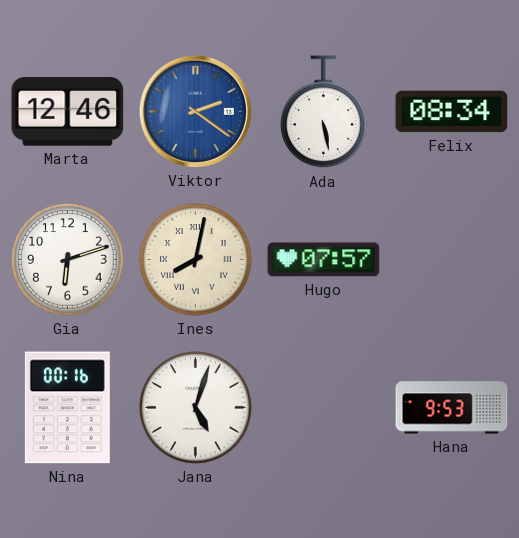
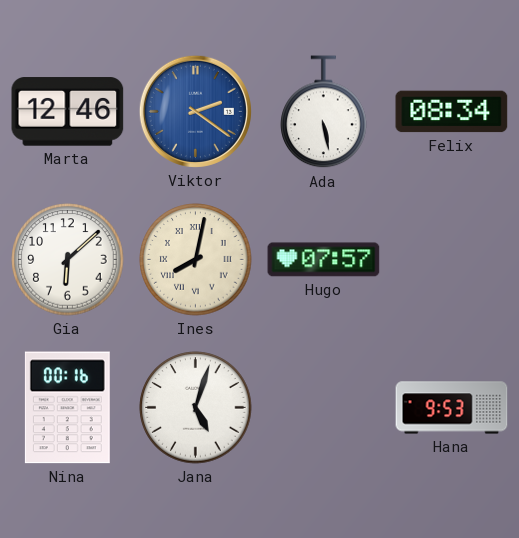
Gia: 6:12 -> 6:08
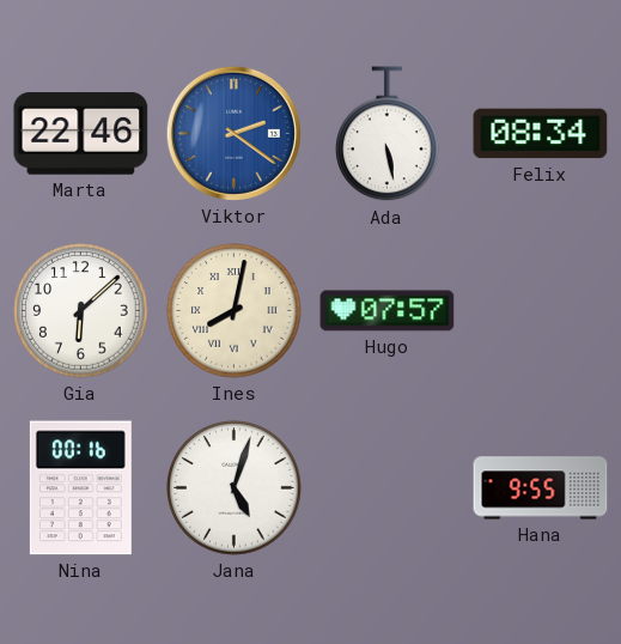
Marta: 12:46 -> 22:46
Hana: 9:53 -> 9:55
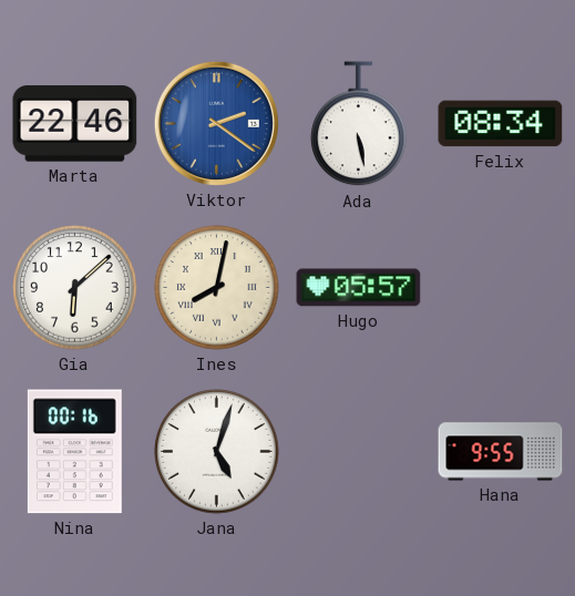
Hugo: 07:57 -> 05:57
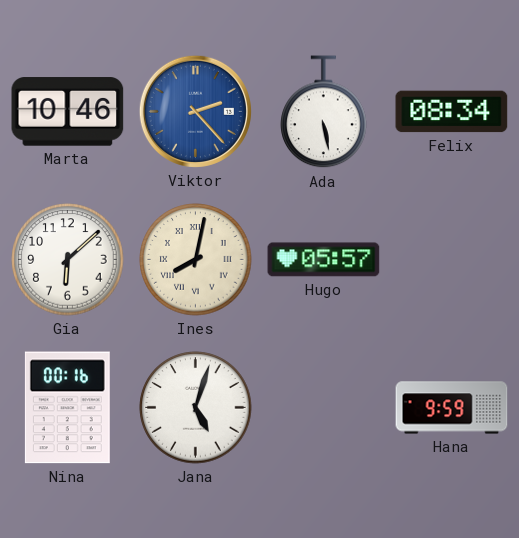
Marta: 22:46 -> 10:46
Viktor: 2:21 -> 2:23
Hana: 9:55 -> 9:59
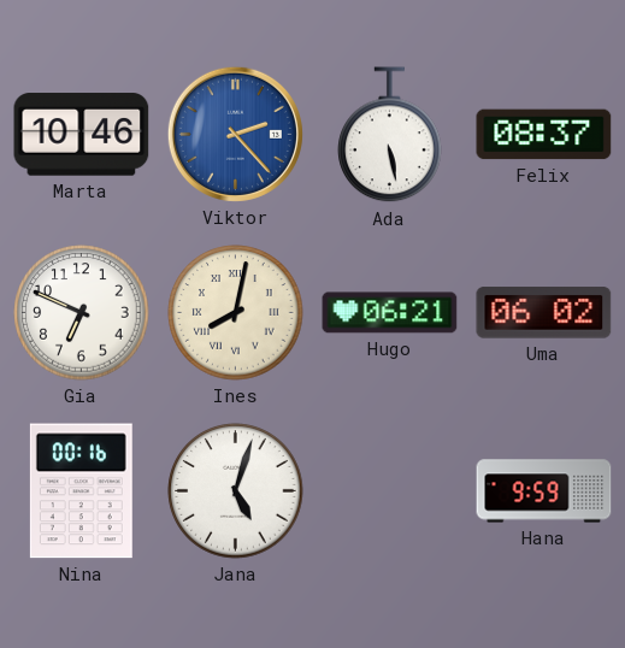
Felix: 08:34 -> 08:37
Gia: 6:08 -> 6:49
Hugo: 05:57 -> 06:21
Uma: none -> 06:02
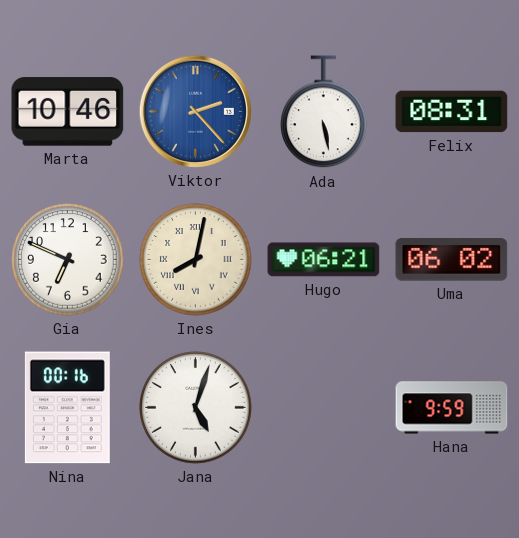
Felix: 08:37 -> 08:31
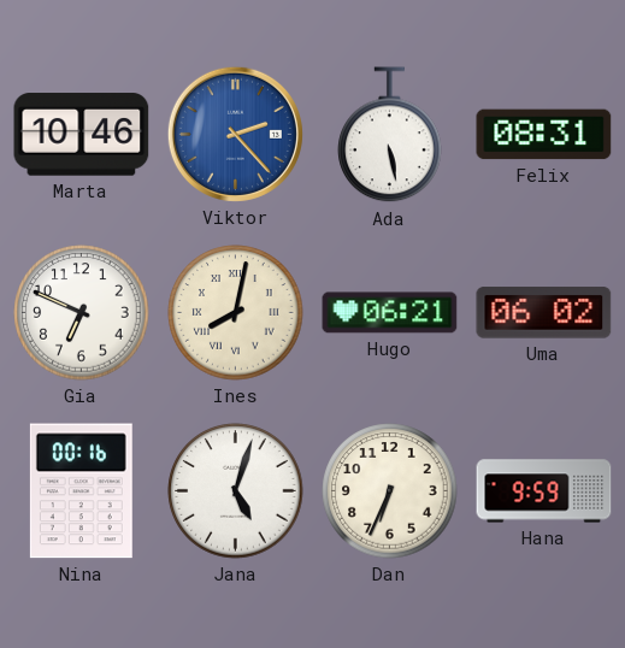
Dan: none -> 6:34
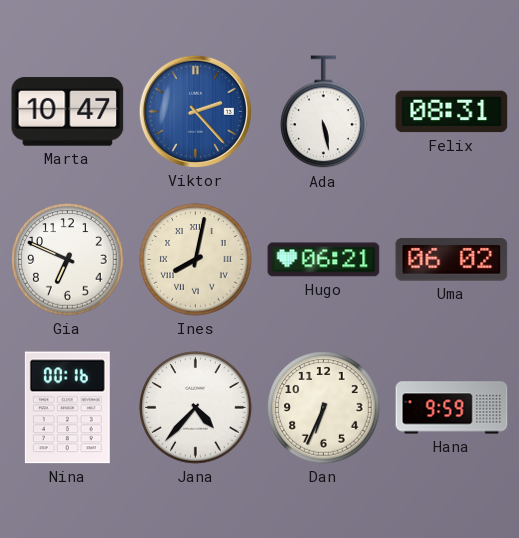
Marta: 10:46 -> 10:47
Jana: 5:03 -> 4:37
